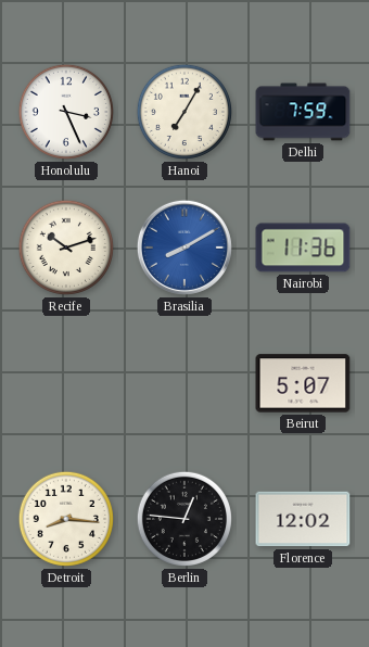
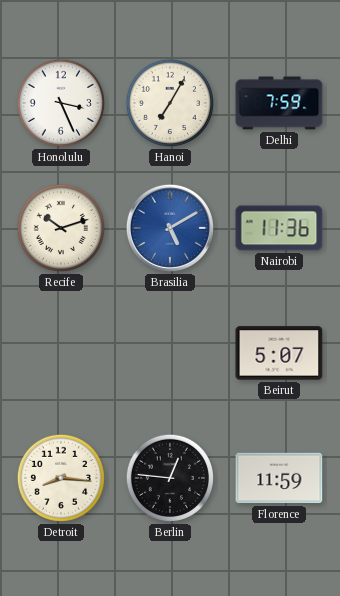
Brasilia: 8:10 -> 5:10
Florence: 12:02 -> 11:59
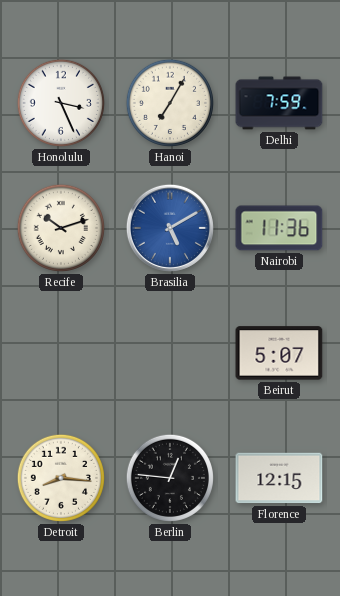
Florence: 11:59 -> 12:15
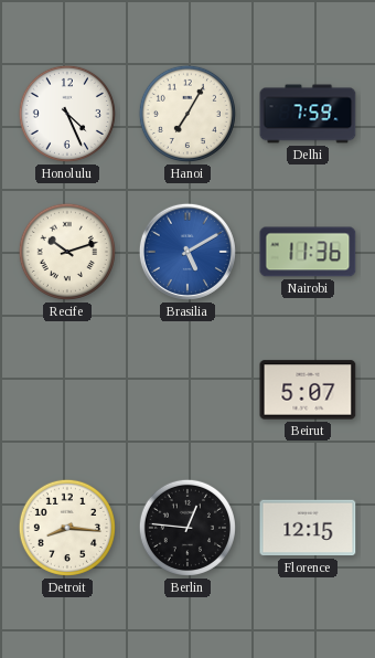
Honolulu: 3:26 -> 4:26
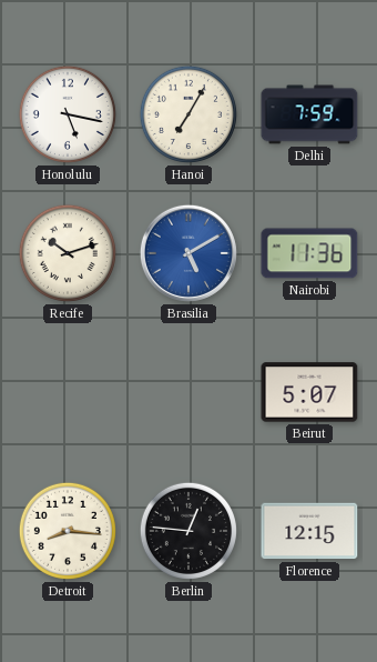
Honolulu: 4:26 -> 5:17
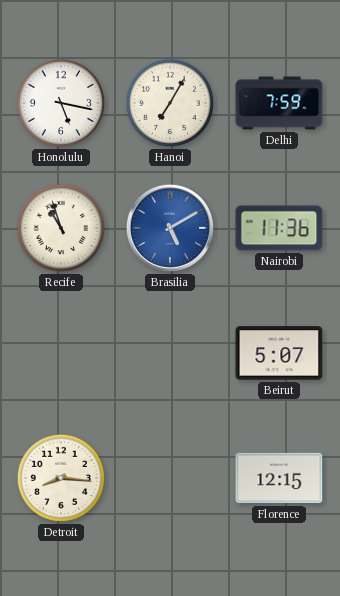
Recife: 10:12 -> 10:57
Berlin: 12:46 -> none
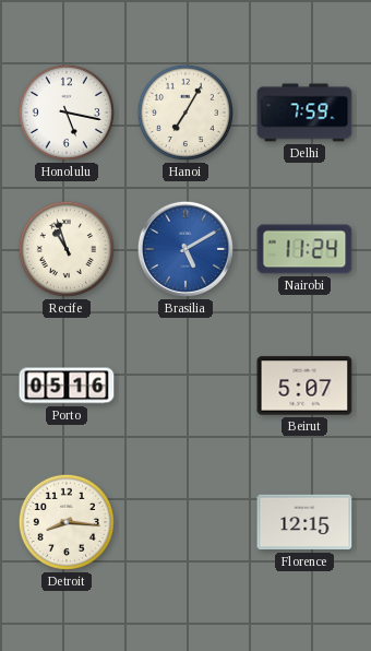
Nairobi: 11:36 -> 11:24
Porto: none -> 05:16
